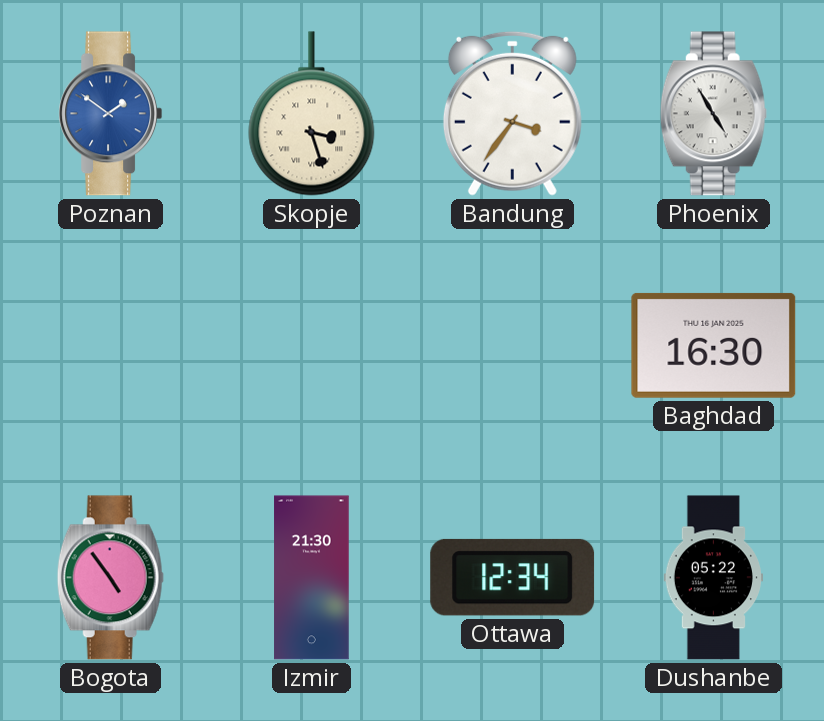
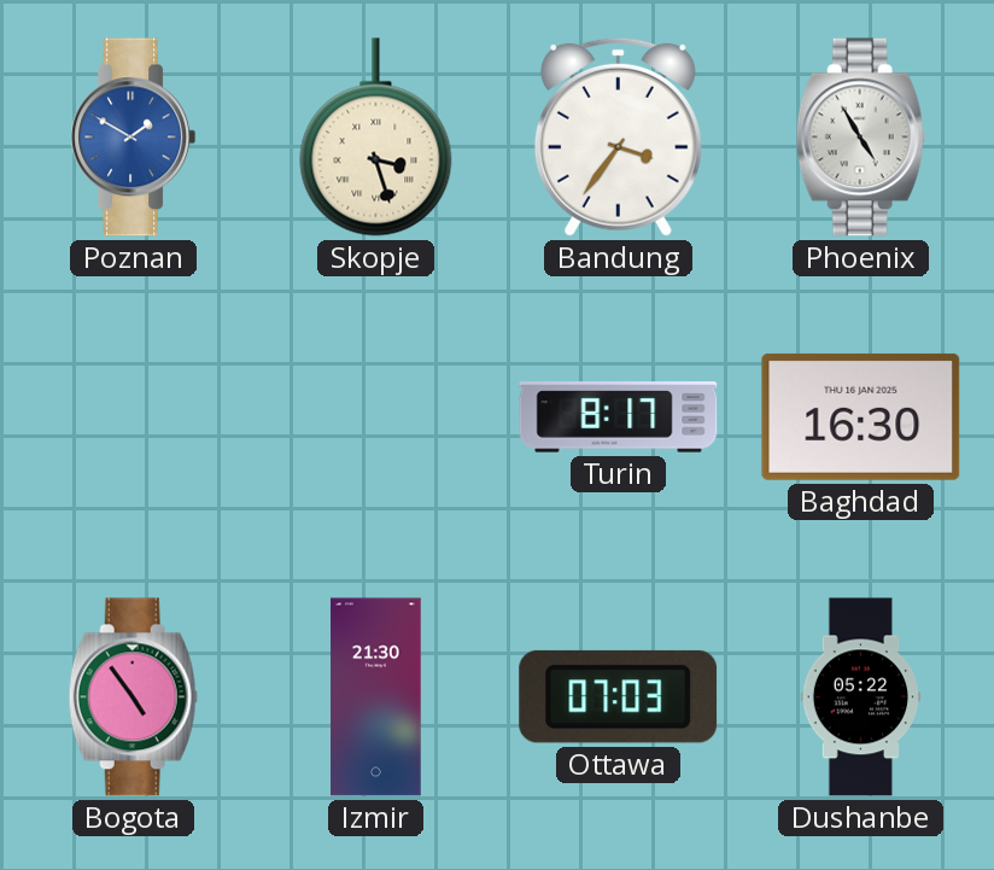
Poznan: 1:51 -> 1:50
Turin: none -> 8:17
Ottawa: 12:34 -> 07:03
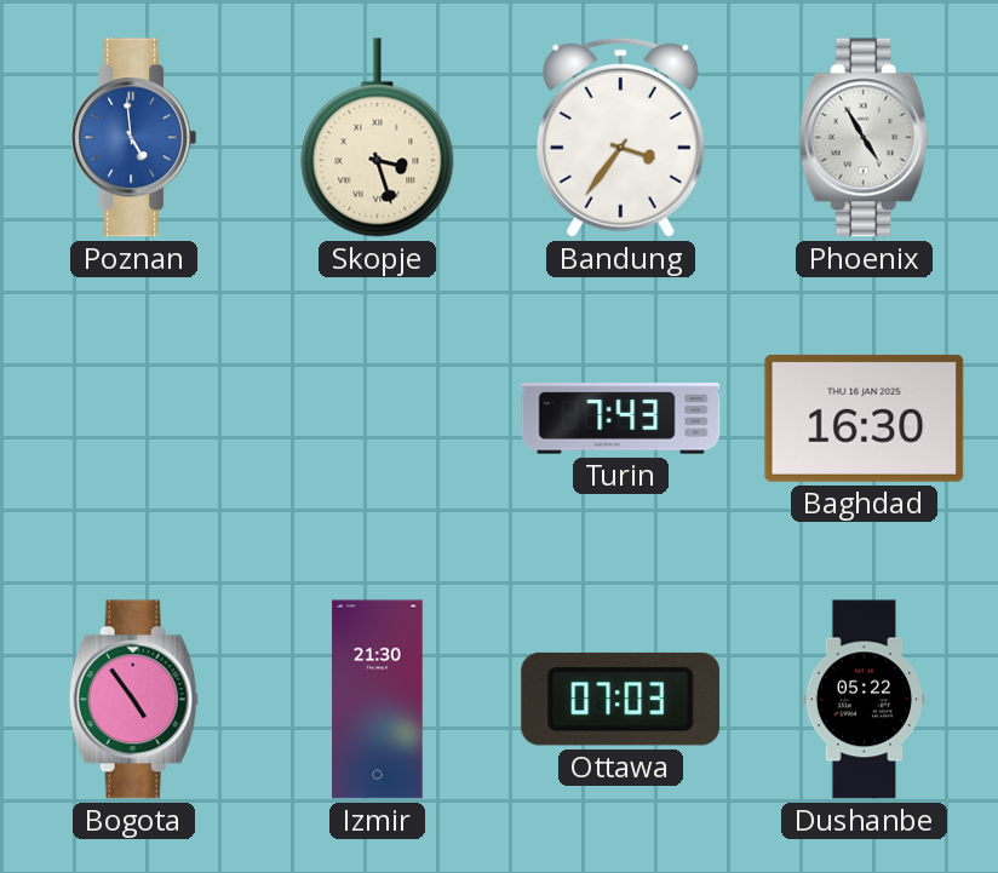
Poznan: 1:50 -> 4:59
Turin: 8:17 -> 7:43
